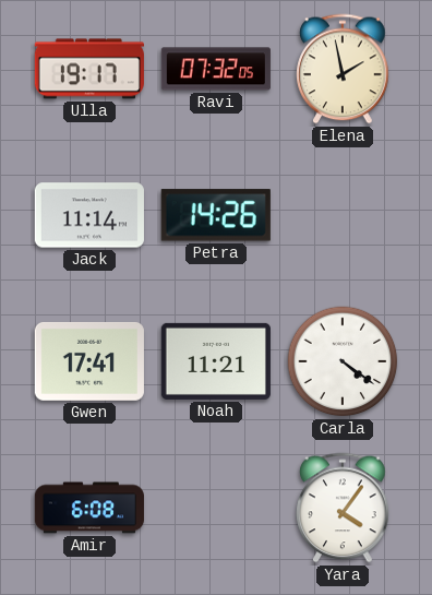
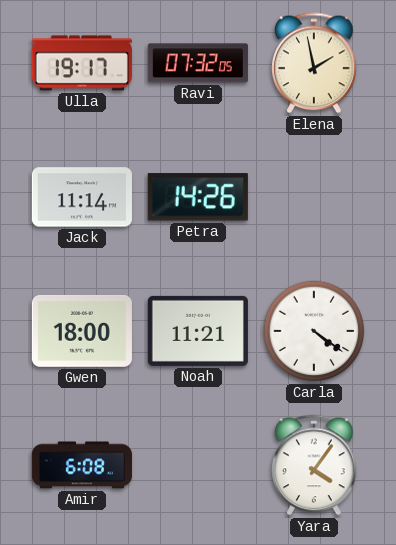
Gwen: 17:41 -> 18:00
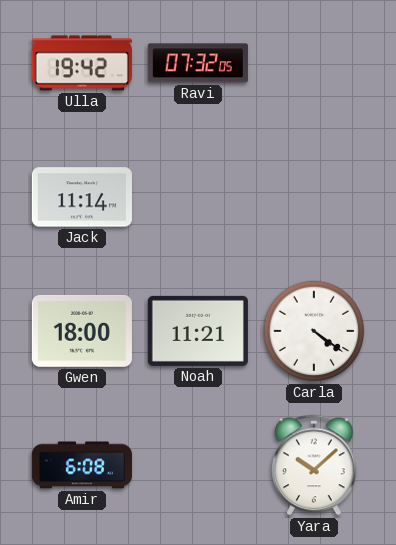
Ulla: 19:17 -> 19:42
Elena: 1:58 -> none
Petra: 14:26 -> none
Yara: 4:06 -> 10:08
